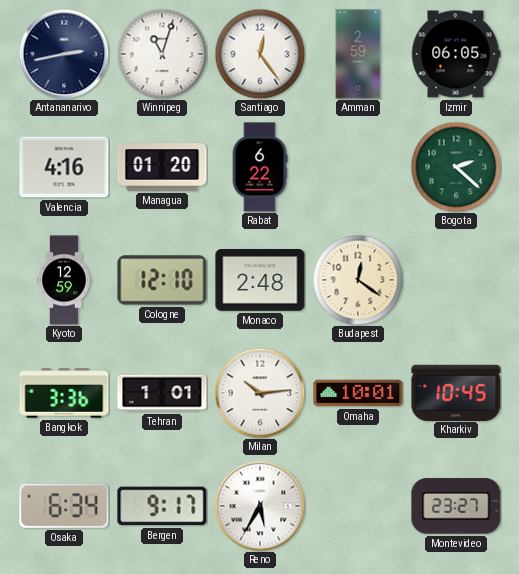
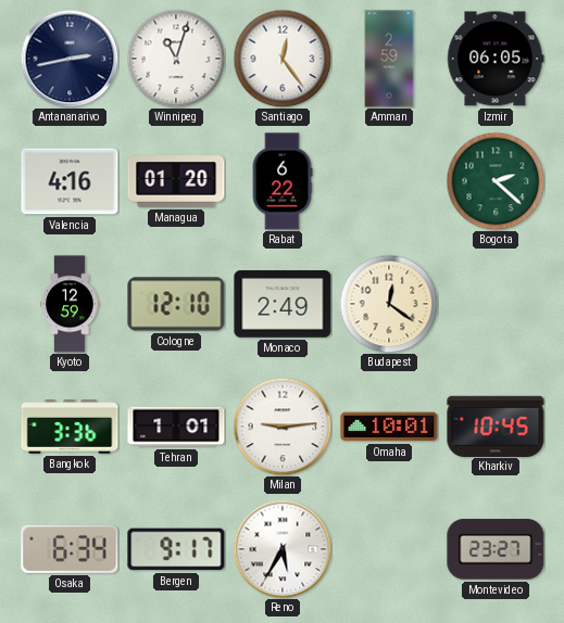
Monaco: 2:48 -> 2:49
Milan: 10:14 -> 9:14
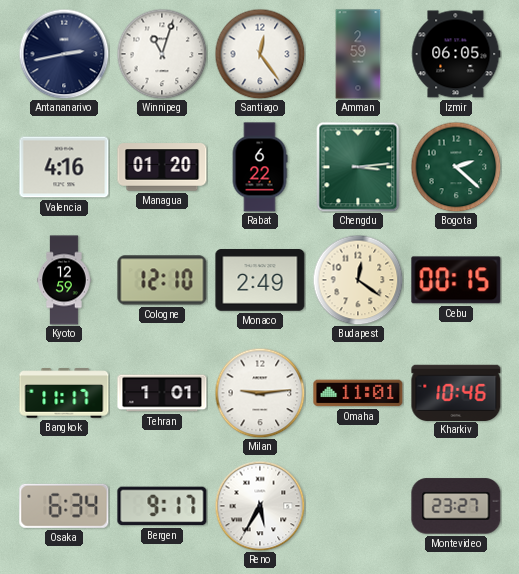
Chengdu: none -> 3:14
Cebu: none -> 00:15
Bangkok: 3:36 -> 11:17
Omaha: 10:01 -> 11:01
Kharkiv: 10:45 -> 10:46
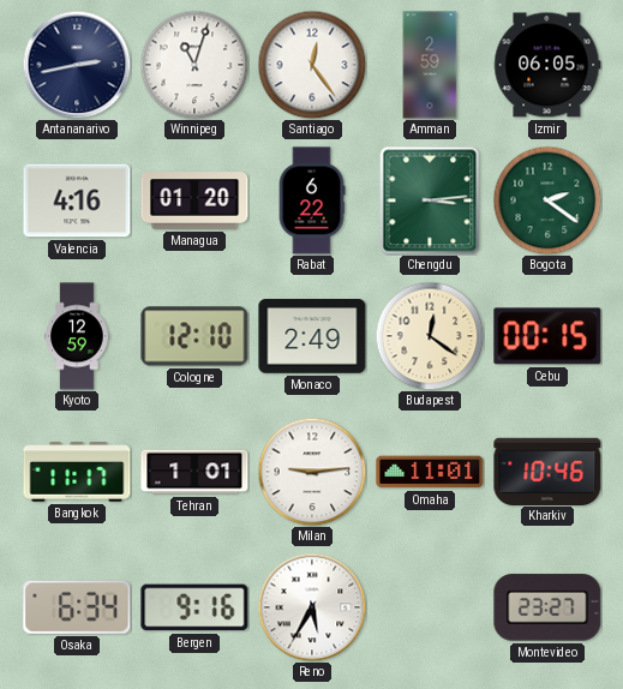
Bogota: 2:22 -> 2:21
Bergen: 9:17 -> 9:16
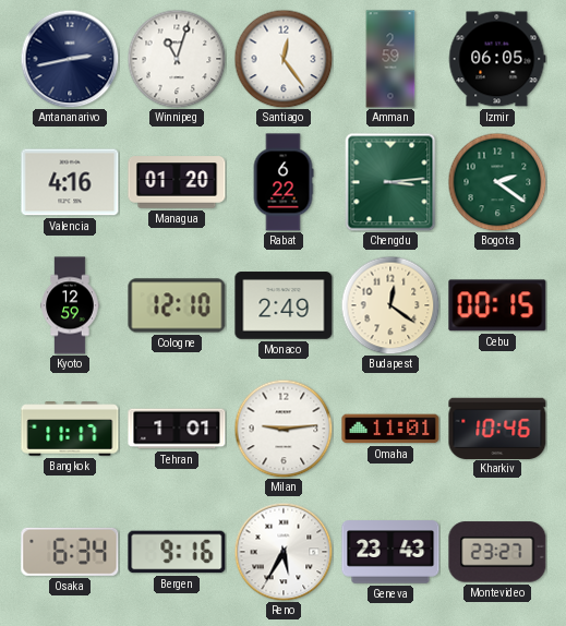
Geneva: none -> 23:43
